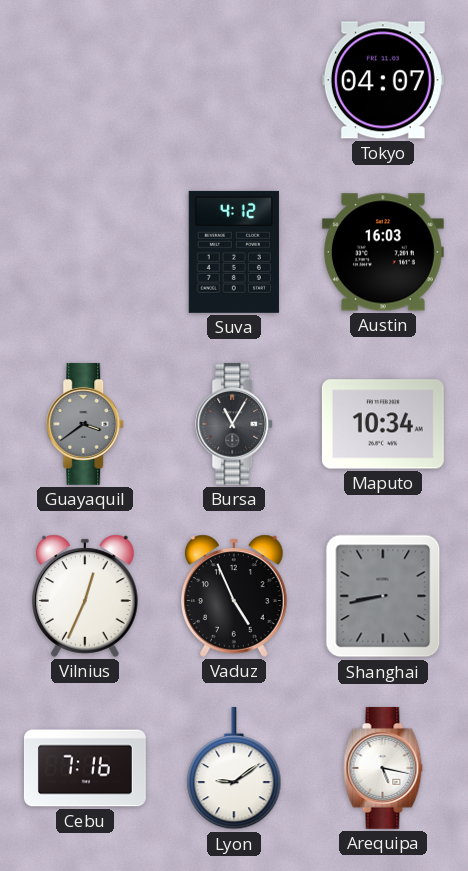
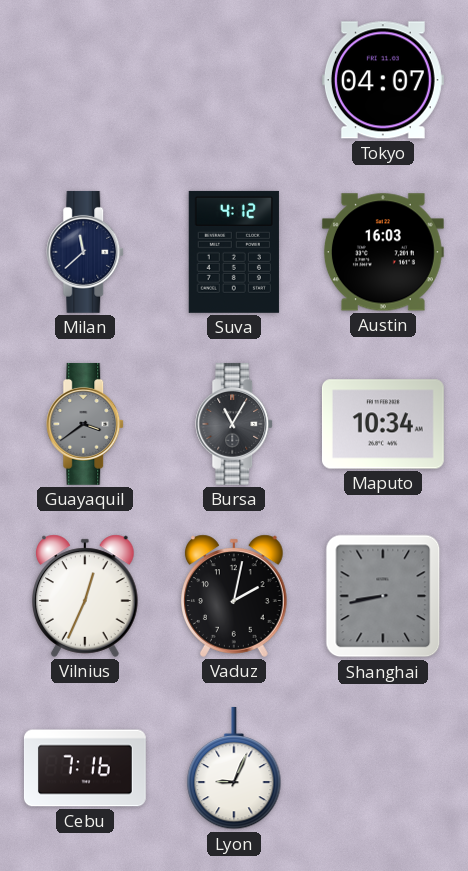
Milan: none -> 11:38
Vaduz: 4:56 -> 2:02
Lyon: 9:09 -> 9:04
Arequipa: 5:17 -> none
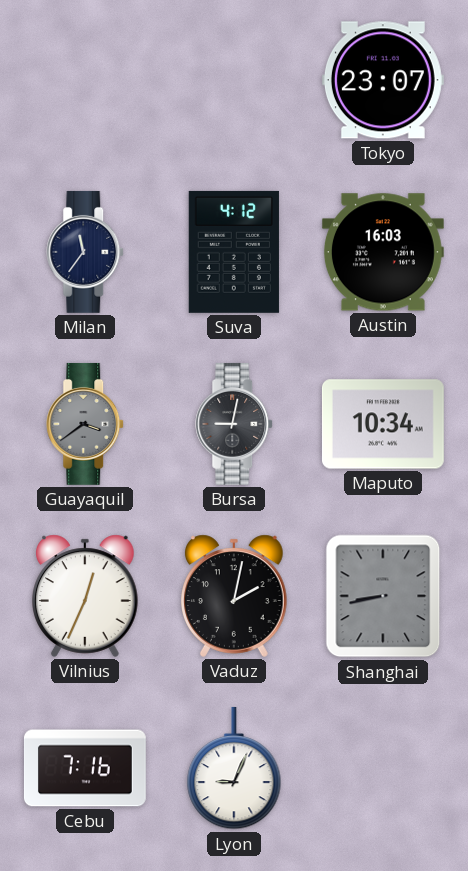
Tokyo: 04:07 -> 23:07
Milan: 11:38 -> 11:36
Bursa: 11:05 -> 9:02
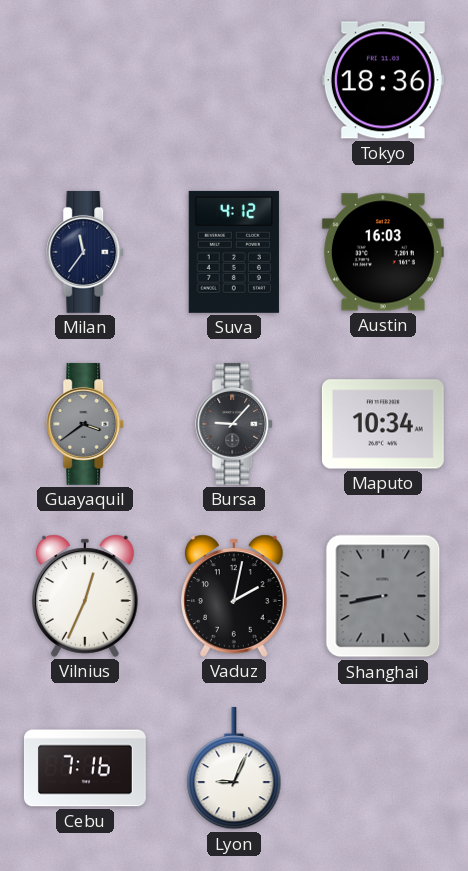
Tokyo: 23:07 -> 18:36
Bursa: 9:02 -> 9:07
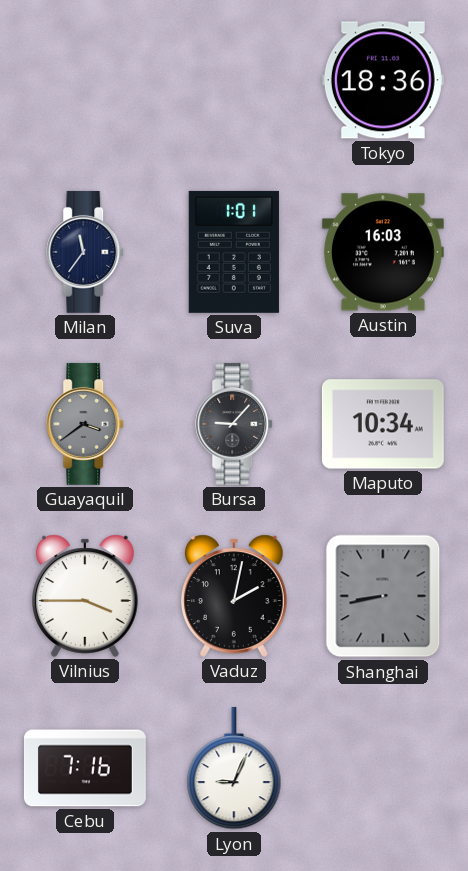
Suva: 4:12 -> 1:01
Vilnius: 12:34 -> 3:45
